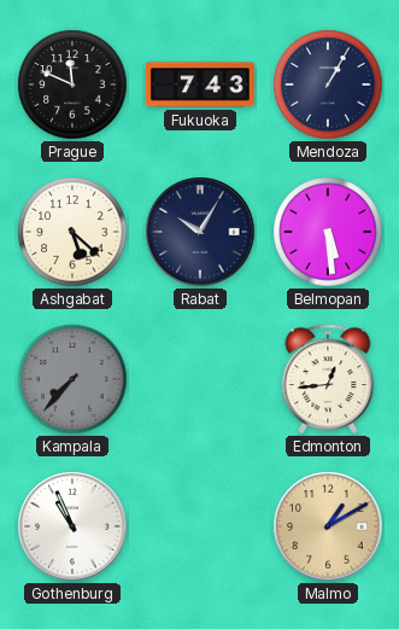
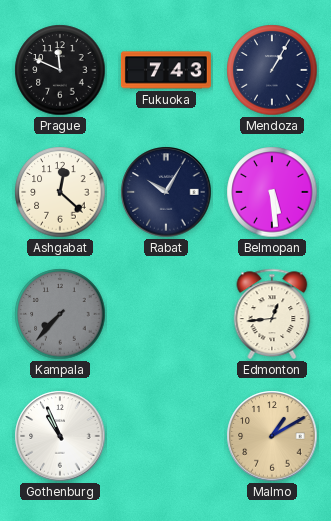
Ashgabat: 5:22 -> 12:22
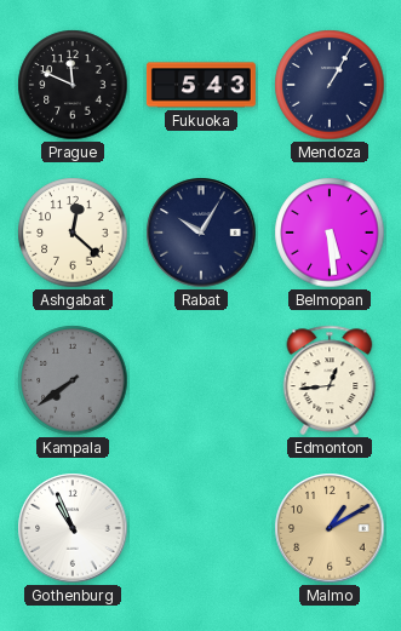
Fukuoka: 7:43 -> 5:43
Kampala: 7:37 -> 7:39
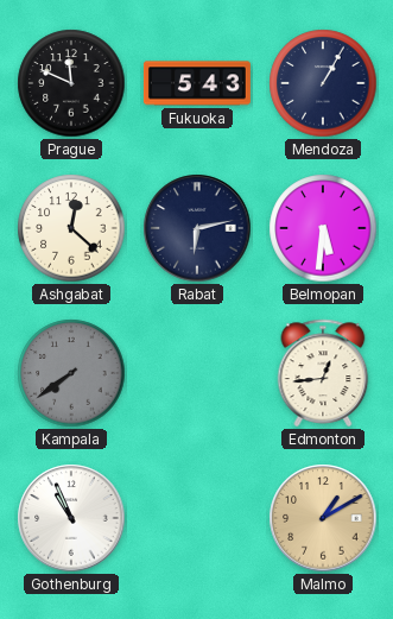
Rabat: 10:05 -> 6:13
Belmopan: 5:29 -> 5:31
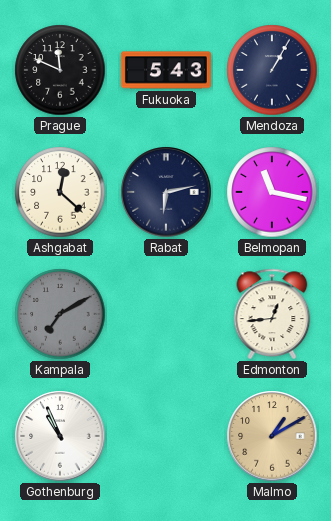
Belmopan: 5:31 -> 11:17
Kampala: 7:39 -> 7:10
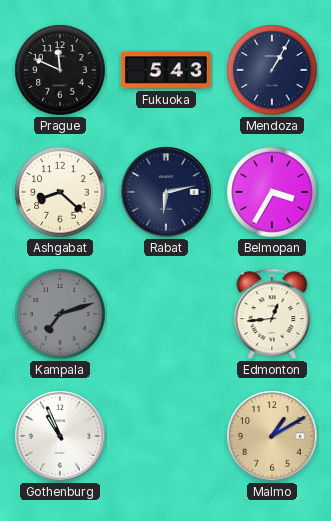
Ashgabat: 12:22 -> 8:22
Belmopan: 11:17 -> 3:35
Kampala: 7:10 -> 7:12
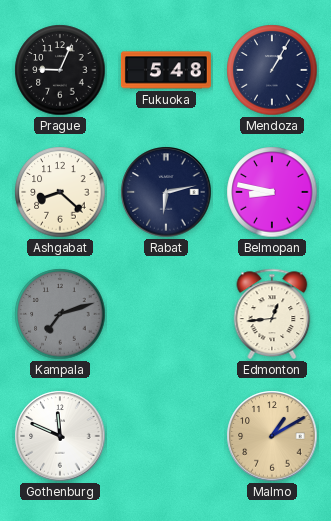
Prague: 11:49 -> 9:04
Fukuoka: 5:43 -> 5:48
Belmopan: 3:35 -> 8:47
Gothenburg: 10:56 -> 11:49
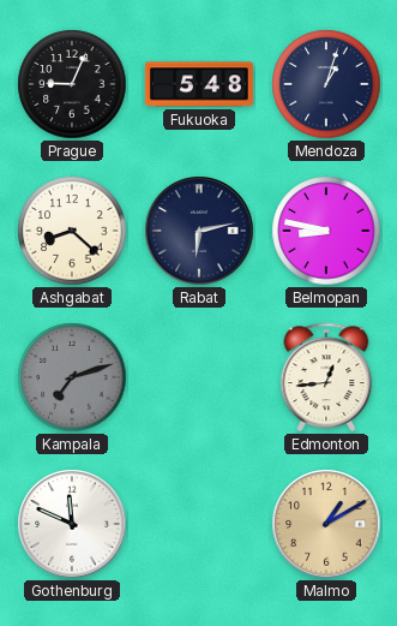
Mendoza: 1:05 -> 1:03
